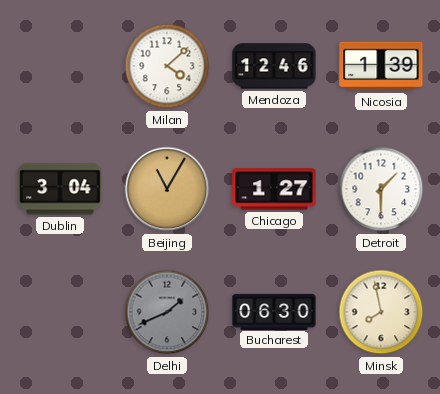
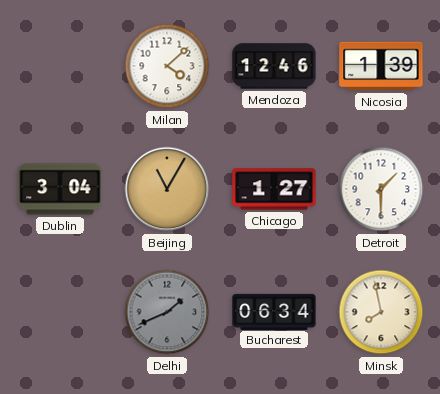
Bucharest: 06:30 -> 06:34
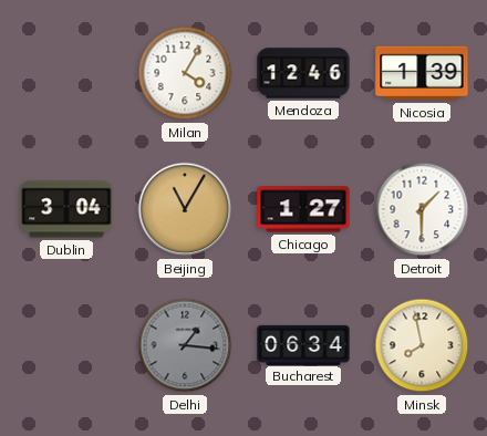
Milan: 4:08 -> 4:05
Delhi: 1:41 -> 1:16
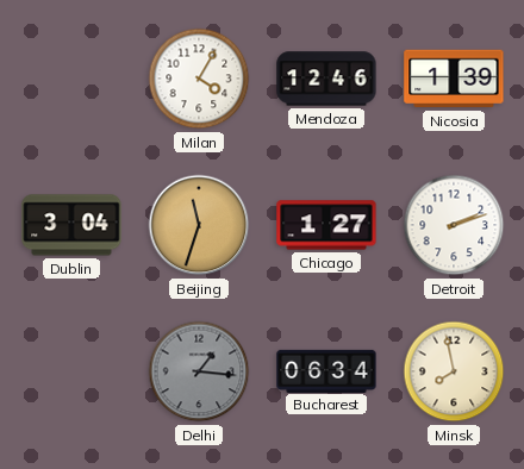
Beijing: 11:05 -> 11:33
Detroit: 1:30 -> 2:12
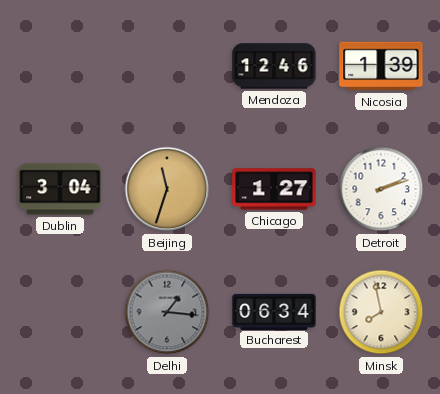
Milan: 4:05 -> none
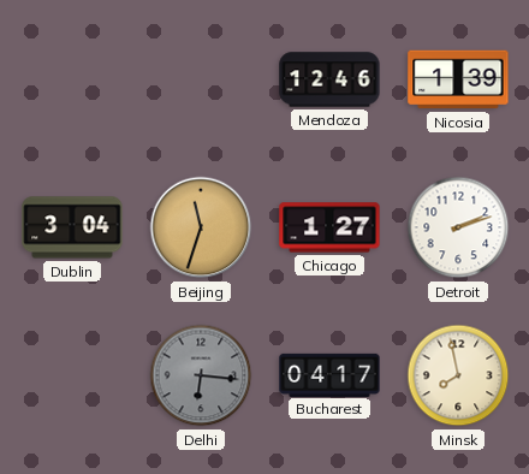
Delhi: 1:16 -> 6:16
Bucharest: 06:34 -> 04:17
